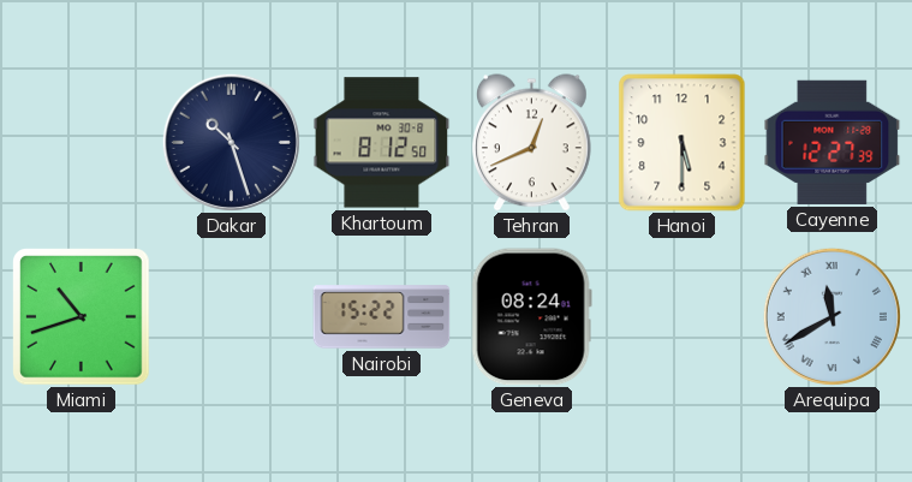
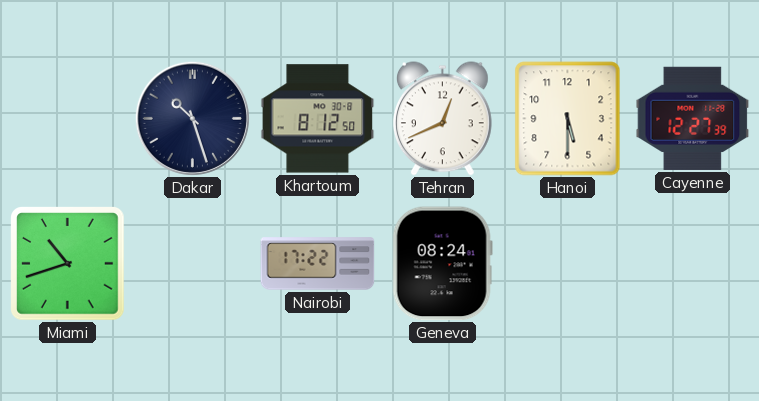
Nairobi: 15:22 -> 17:22
Arequipa: 11:40 -> none
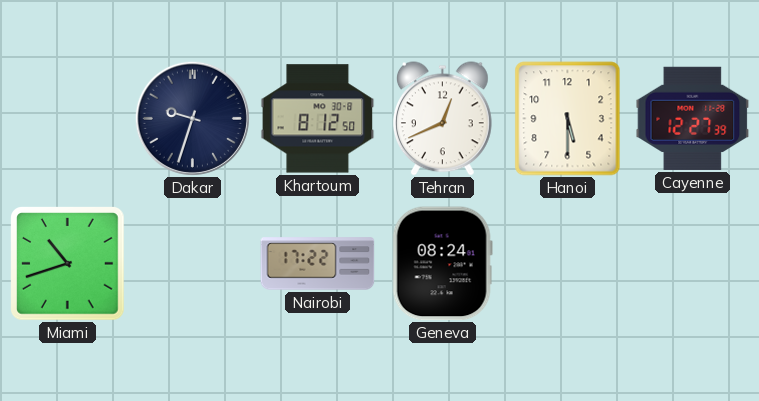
Dakar: 10:27 -> 9:33
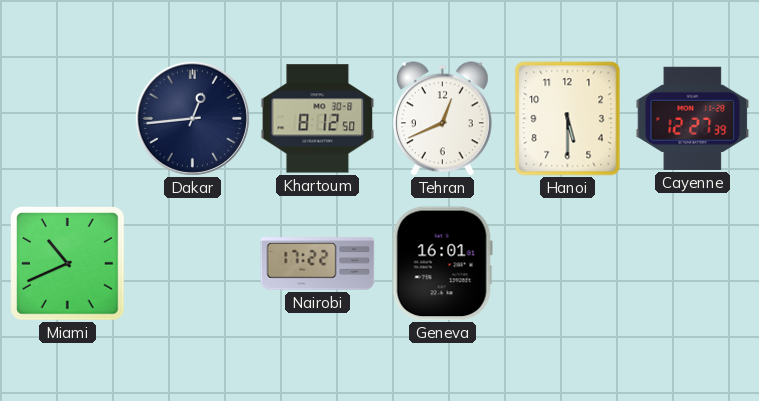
Dakar: 9:33 -> 12:44
Miami: 10:42 -> 10:41
Geneva: 08:24 -> 16:01
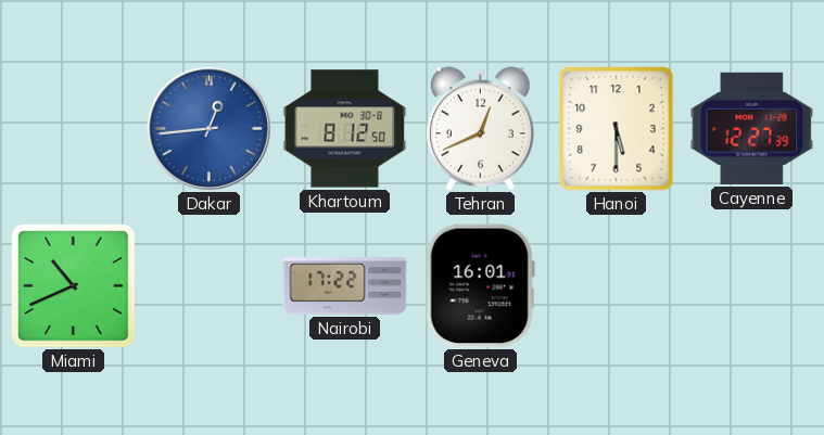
Dakar dial: navy -> blue
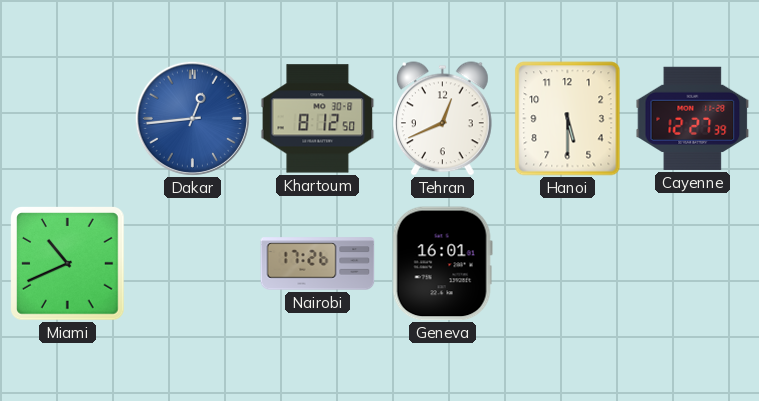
Nairobi: 17:22 -> 17:26
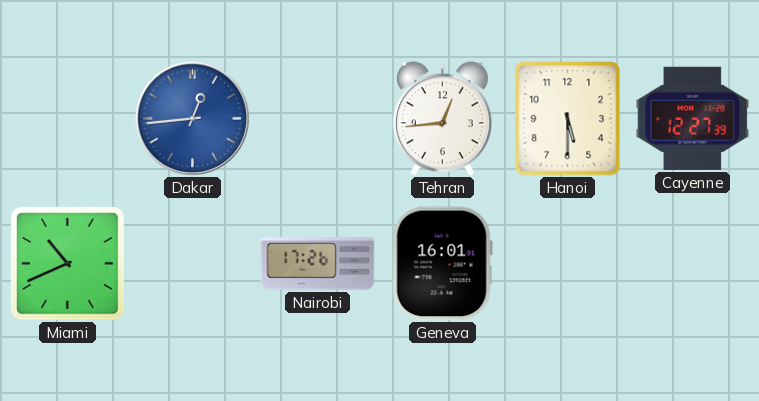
Khartoum: 8:12 -> none
Tehran: 12:41 -> 12:44
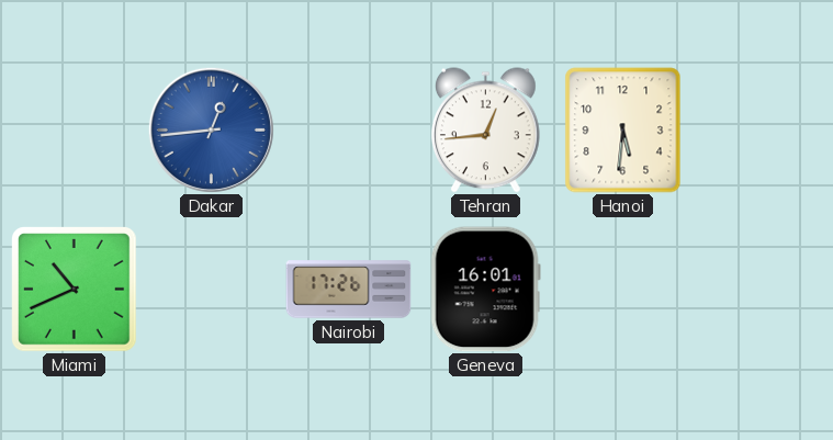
Hanoi: 5:30 -> 5:31
Cayenne: 12:27 -> none
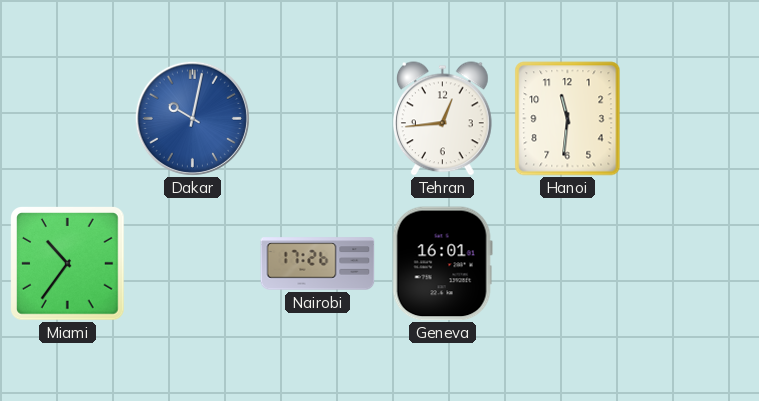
Dakar: 12:44 -> 10:02
Hanoi: 5:31 -> 11:31
Miami: 10:41 -> 10:36
